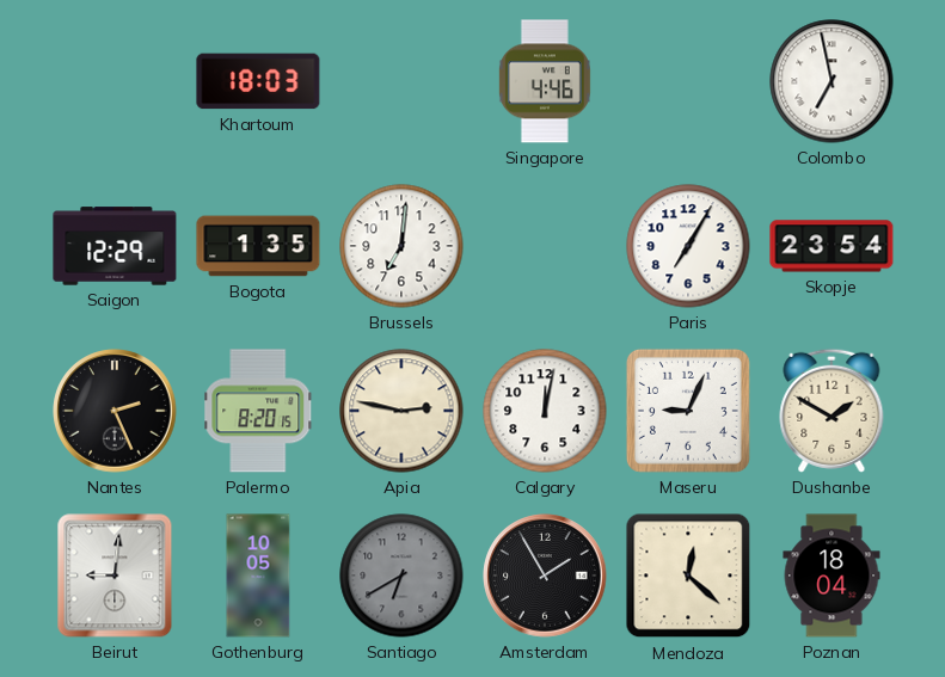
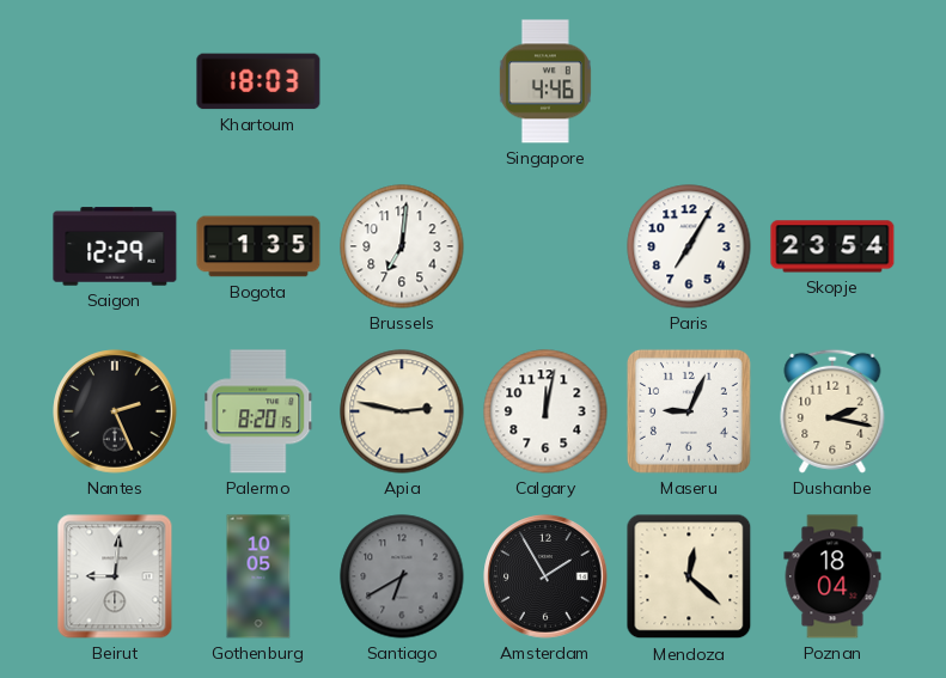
Colombo: 6:58 -> none
Dushanbe: 1:50 -> 2:17
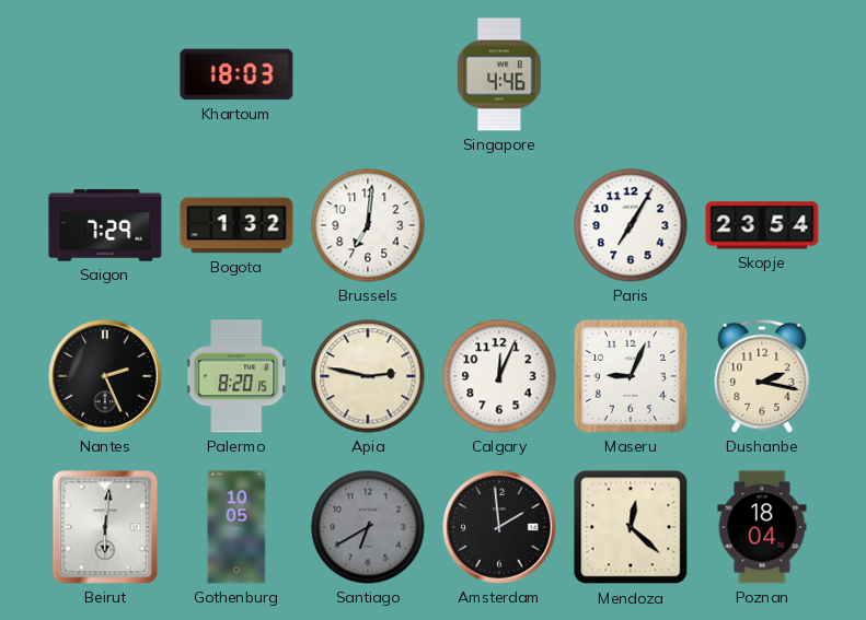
Saigon: 12:29 -> 7:29
Bogota: 1:35 -> 1:32
Calgary: 12:02 -> 12:04
Beirut: 9:01 -> 6:01
Amsterdam: 1:55 -> 1:59
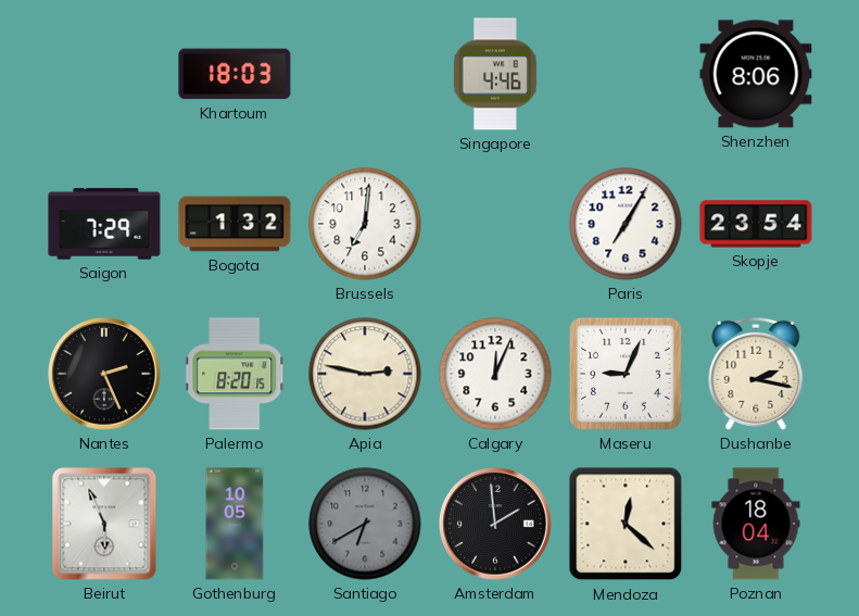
Shenzhen: none -> 8:06
Beirut: 6:01 -> 5:56
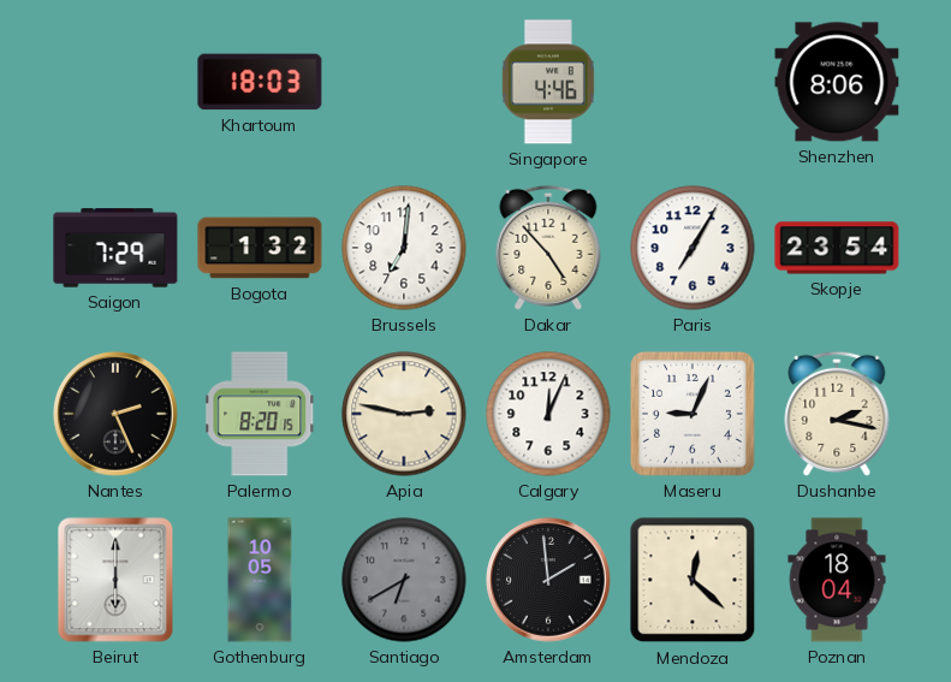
Dakar: none -> 4:53
Beirut: 5:56 -> 6:00
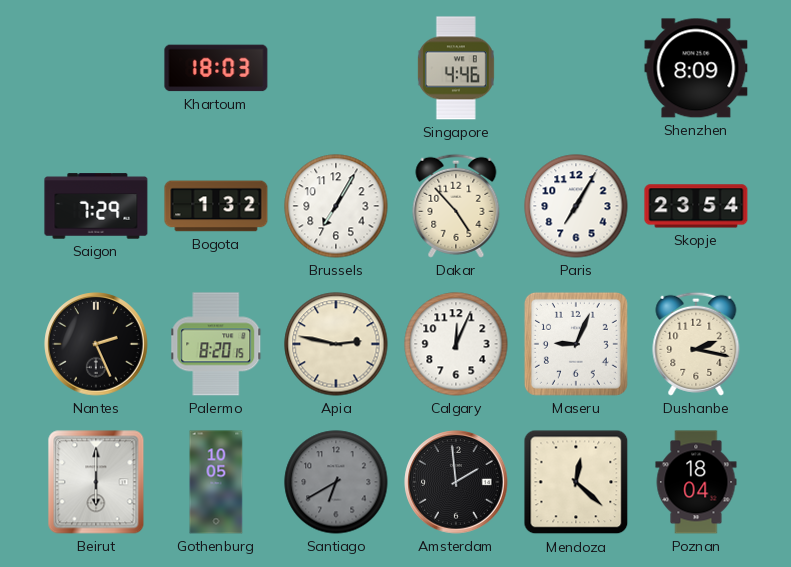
Shenzhen: 8:06 -> 8:09
Brussels: 7:01 -> 7:05
